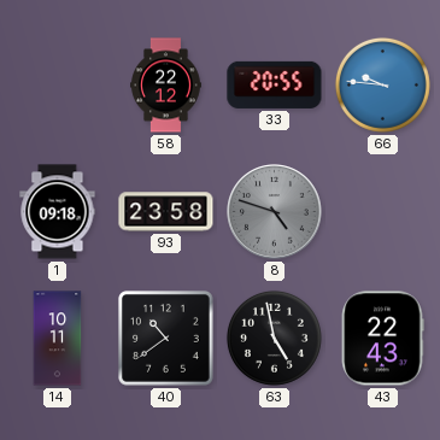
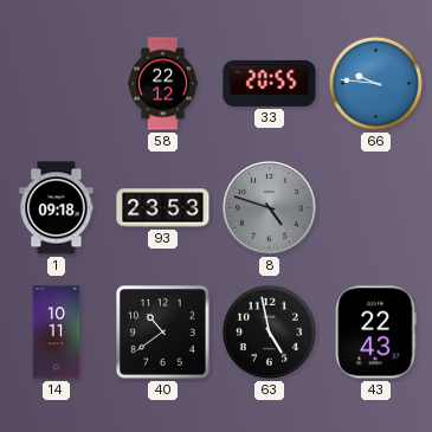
93: 23:58 -> 23:53
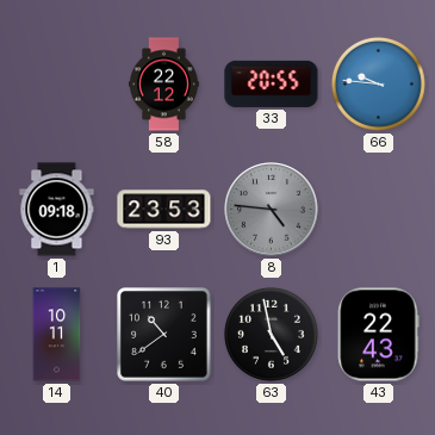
8: 4:48 -> 4:46
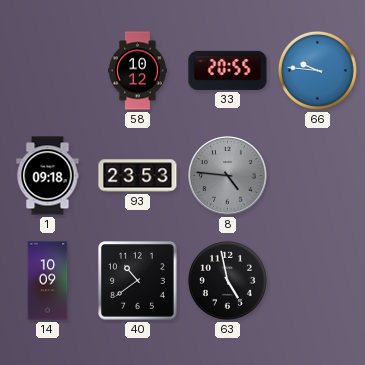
58: 22:12 -> 10:12
14: 10:11 -> 10:09
43: 22:43 -> none
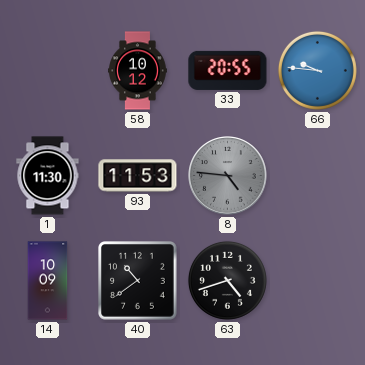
1: 09:18 -> 11:30
93: 23:53 -> 11:53
63: 4:58 -> 4:42
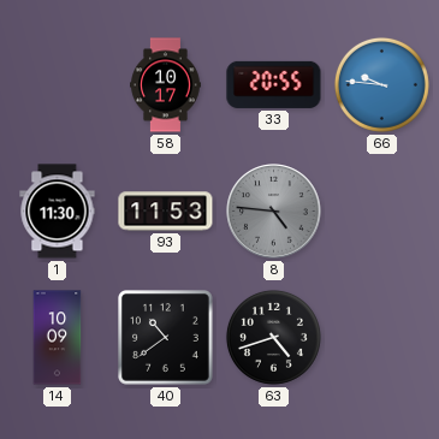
58: 10:12 -> 10:17
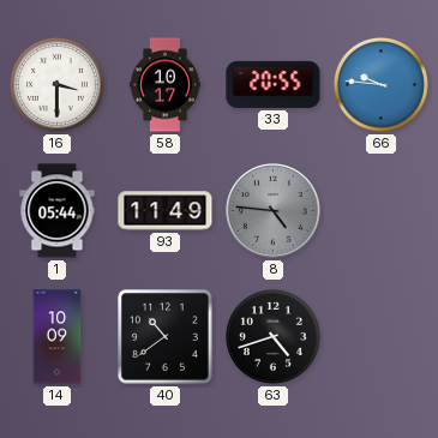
16: none -> 3:30
1: 11:30 -> 05:44
93: 11:53 -> 11:49
